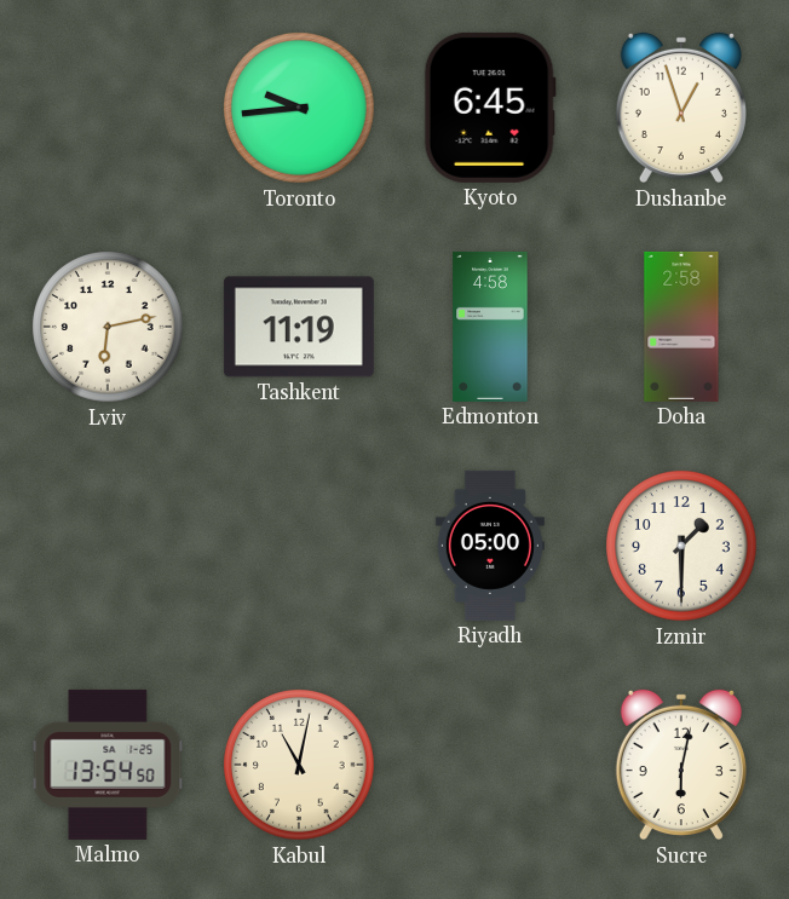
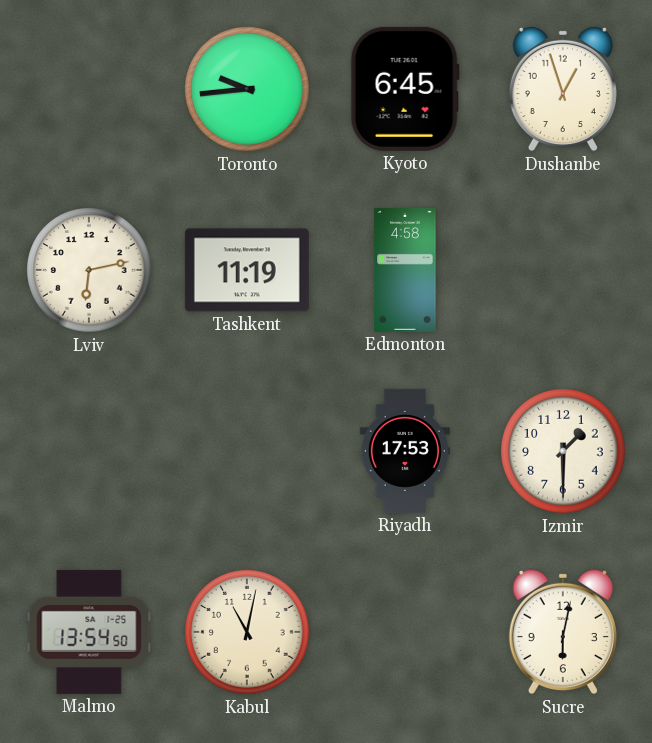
Doha: 2:58 -> none
Riyadh: 05:00 -> 17:53
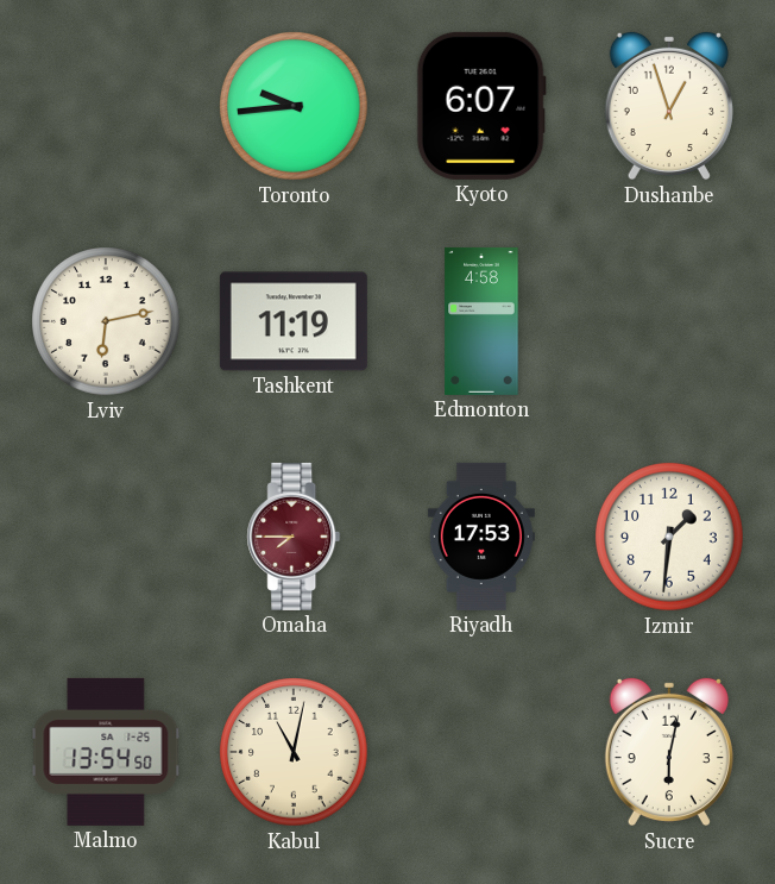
Kyoto: 6:45 -> 6:07
Omaha: none -> 7:45
Izmir: 1:30 -> 1:31
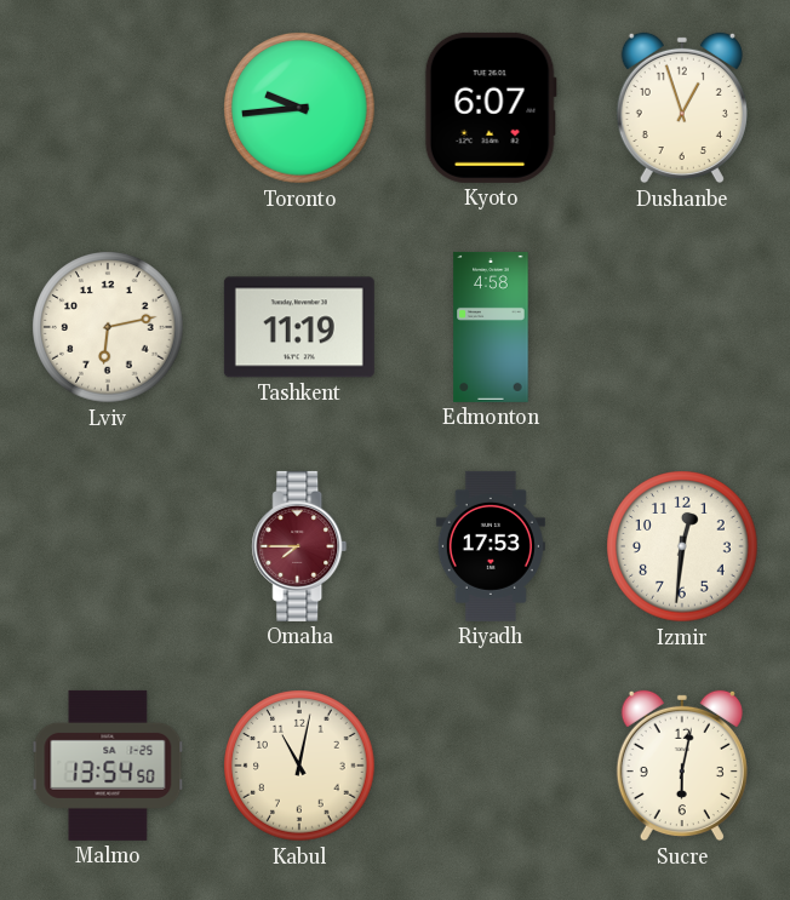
Izmir: 1:31 -> 12:31
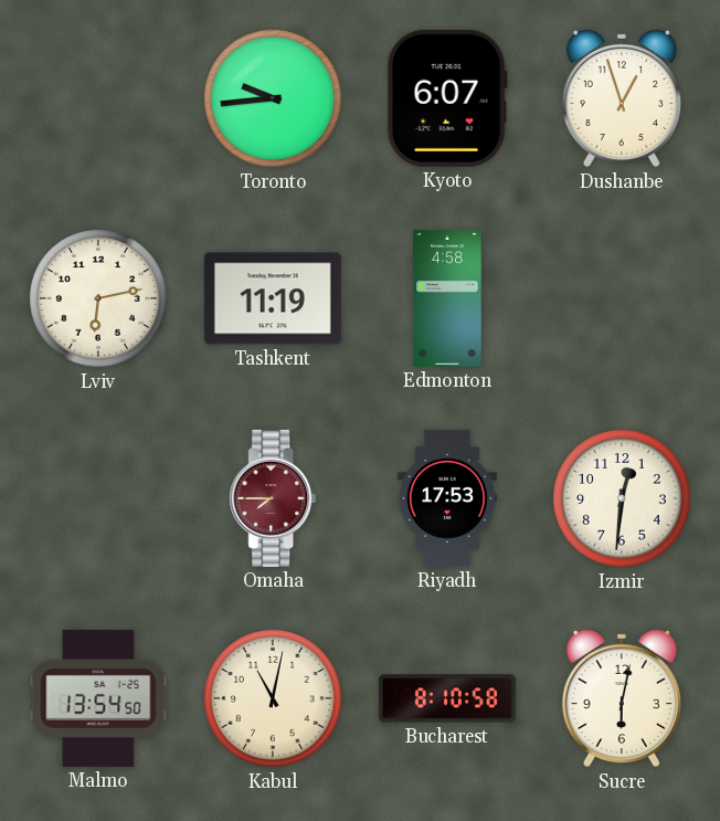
Bucharest: none -> 8:10
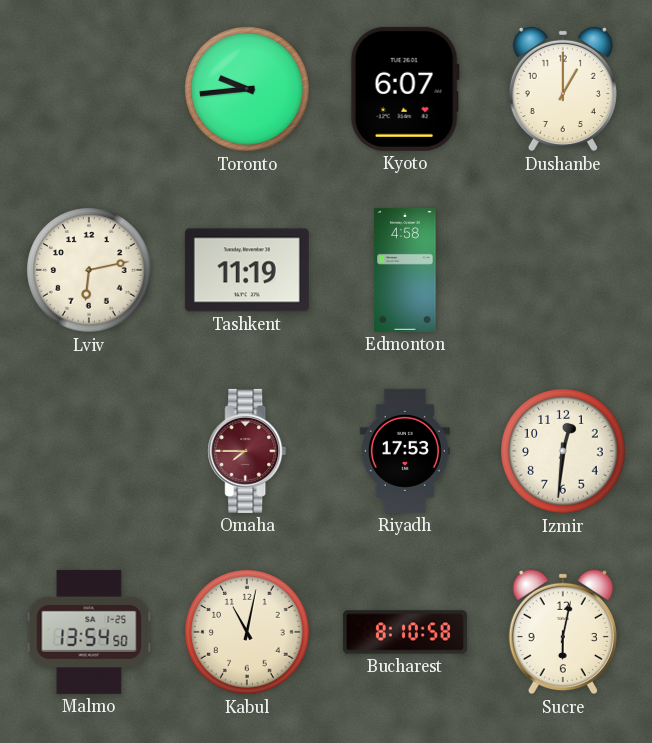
Dushanbe: 12:57 -> 1:00
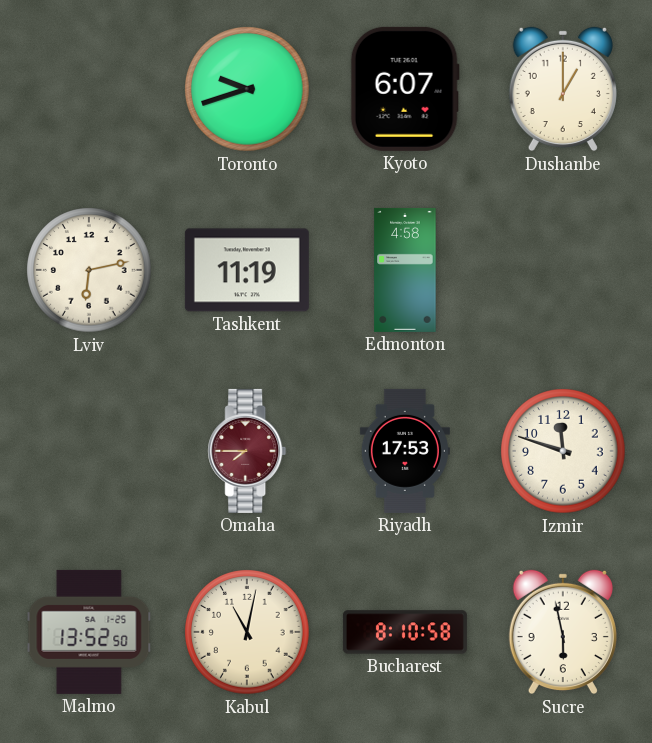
Toronto: 9:44 -> 9:42
Izmir: 12:31 -> 11:48
Malmo: 13:54 -> 13:52
Sucre: 6:02 -> 5:58
